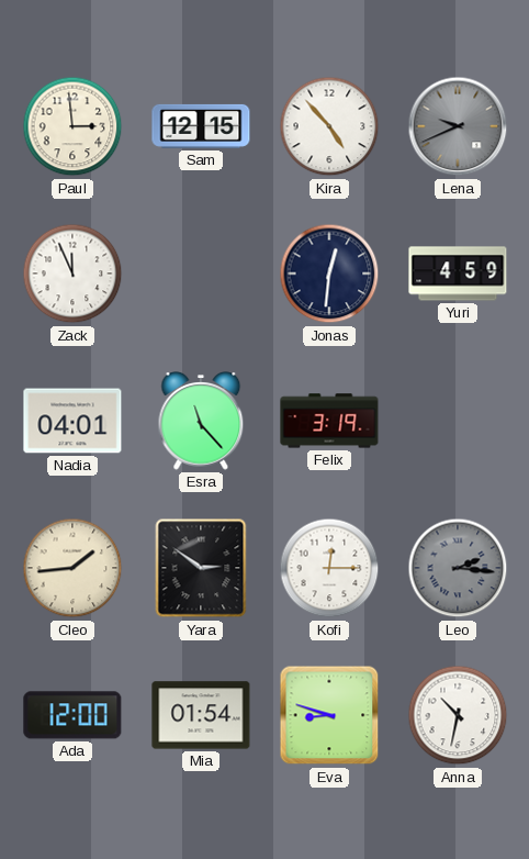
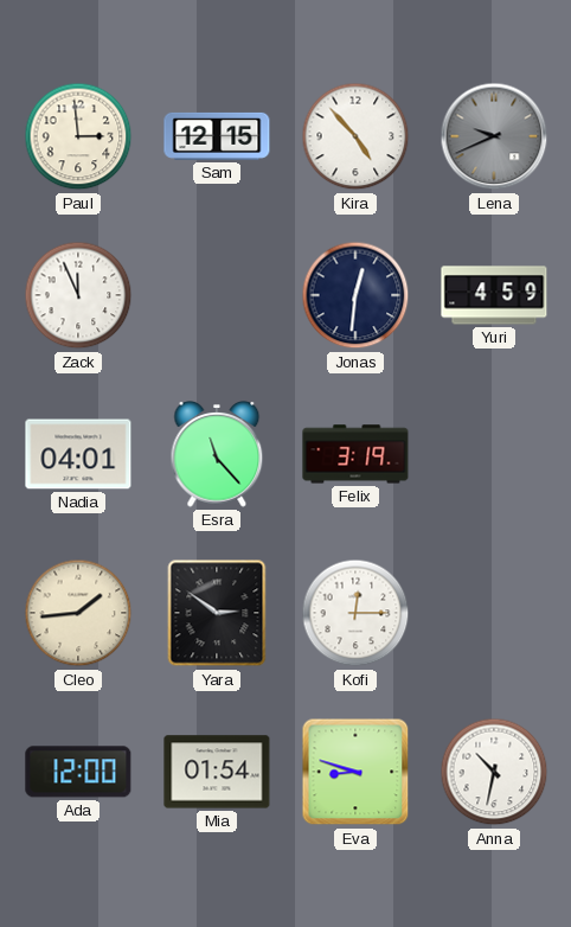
Leo: 2:16 -> none
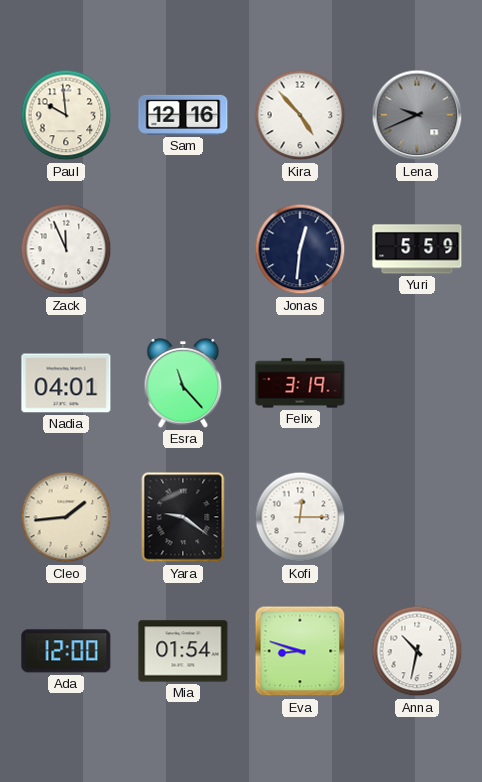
Paul: 2:59 -> 9:59
Sam: 12:15 -> 12:16
Yuri: 4:59 -> 5:59
Yara: 2:51 -> 9:21
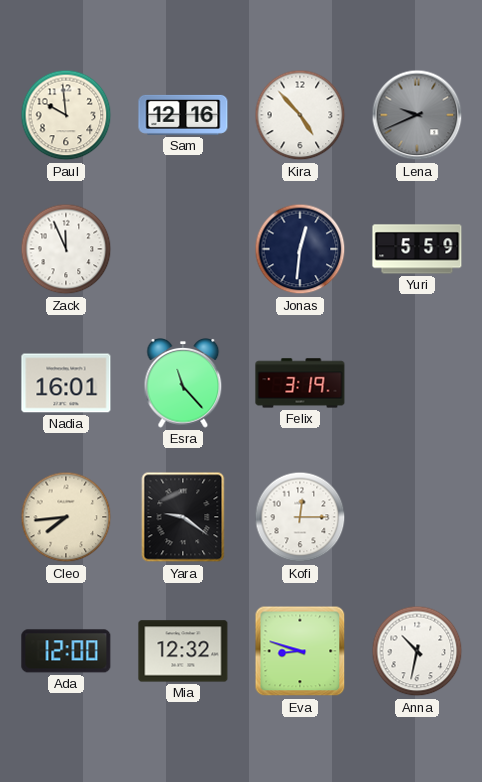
Nadia: 04:01 -> 16:01
Cleo: 1:44 -> 7:44
Mia: 01:54 -> 12:32
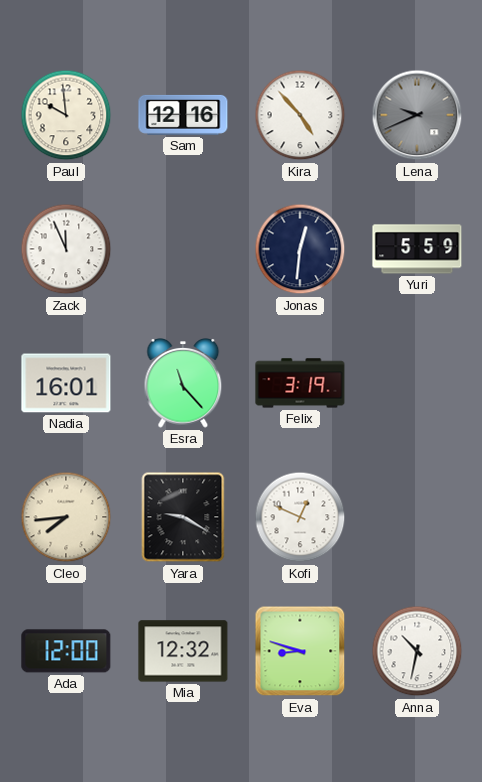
Yara: 9:21 -> 9:20
Kofi: 12:15 -> 12:49
